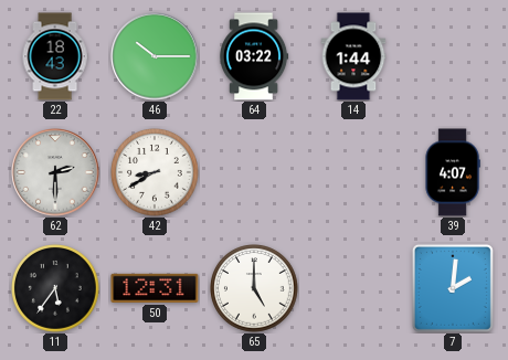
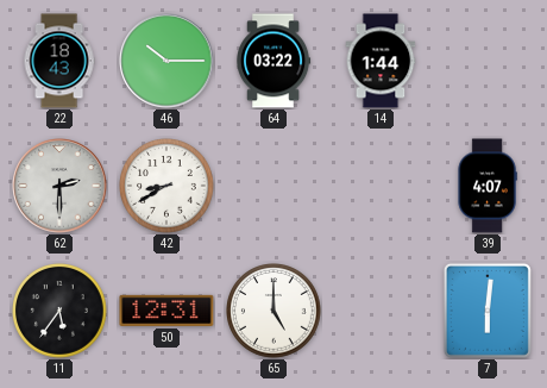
7: 2:01 -> 6:01
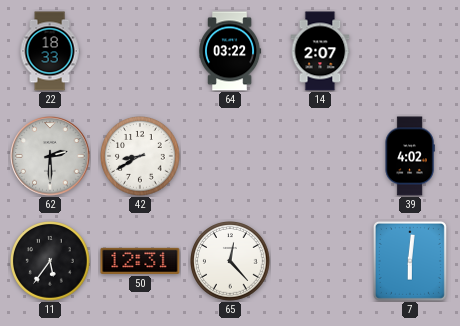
22: 18:43 -> 18:33
46: 10:15 -> none
14: 1:44 -> 2:07
39: 4:07 -> 4:02
65: 5:00 -> 12:23
